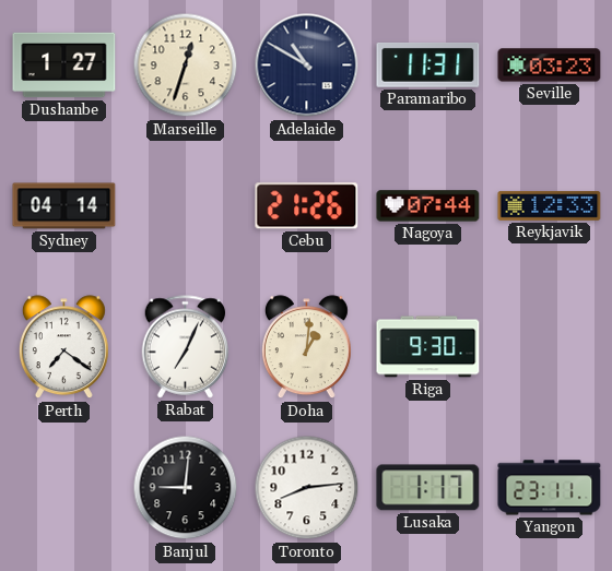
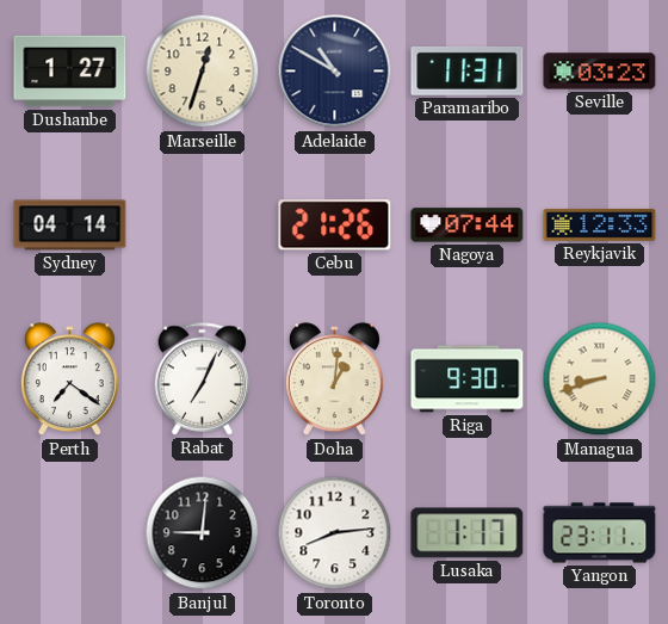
Managua: none -> 8:42
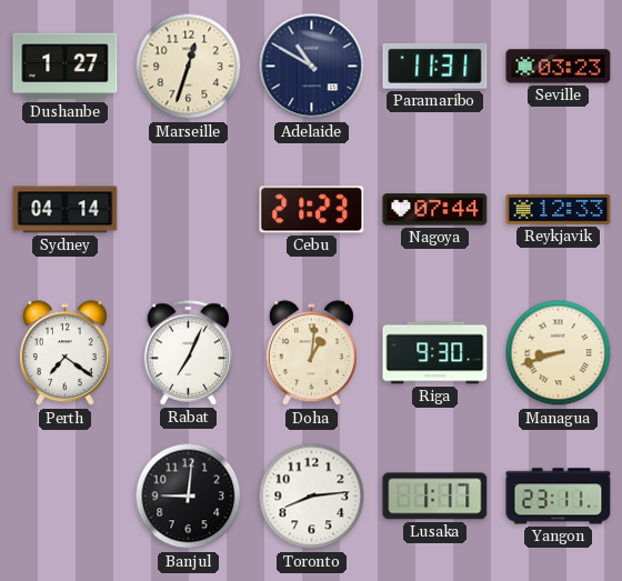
Cebu: 21:26 -> 21:23
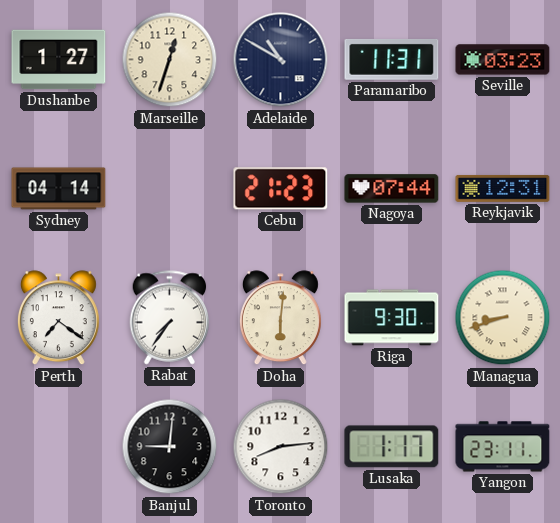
Reykjavik: 12:33 -> 12:31
Rabat: 7:04 -> 7:36
Doha: 1:01 -> 6:01
